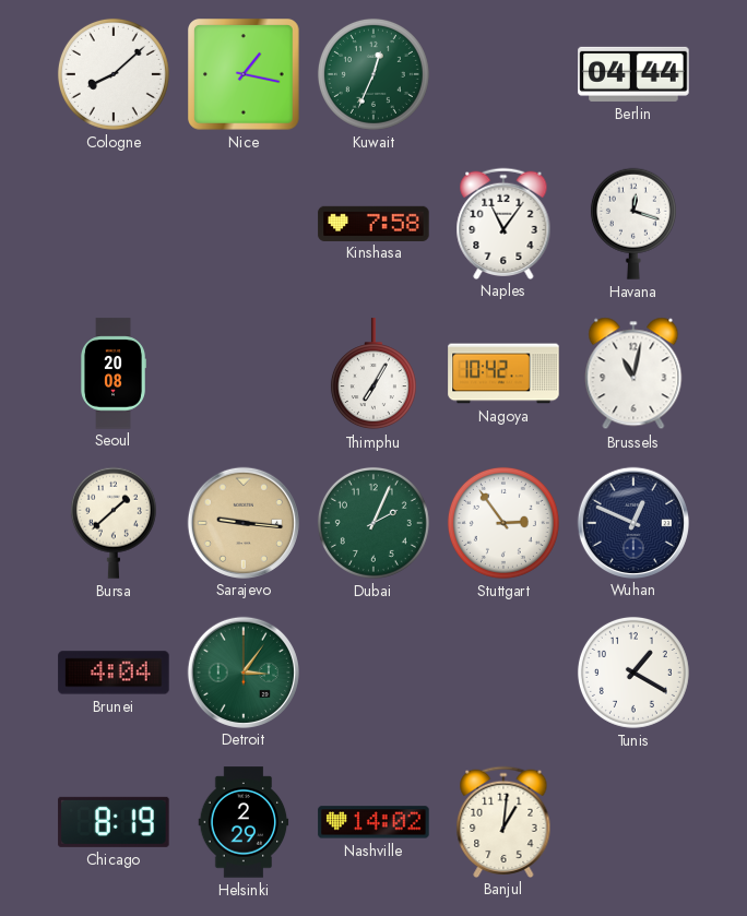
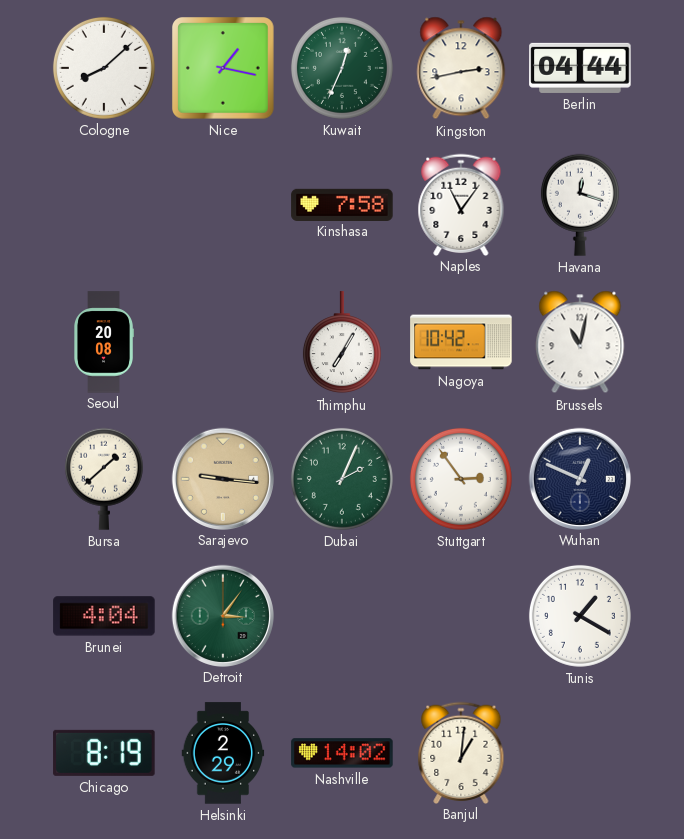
Kingston: none -> 2:43
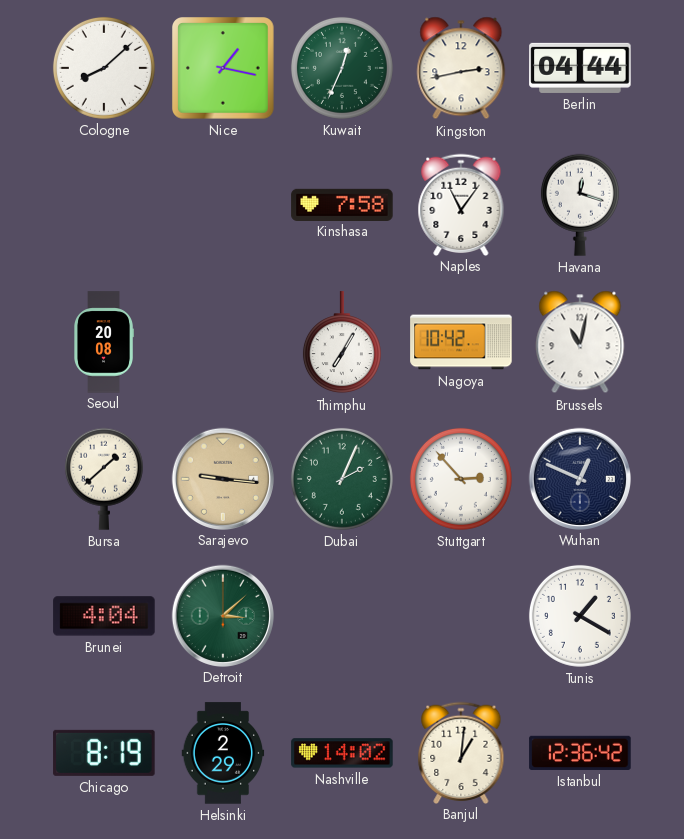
Stuttgart: 2:54 -> 2:53
Detroit: 3:06 -> 3:08
Istanbul: none -> 12:36
